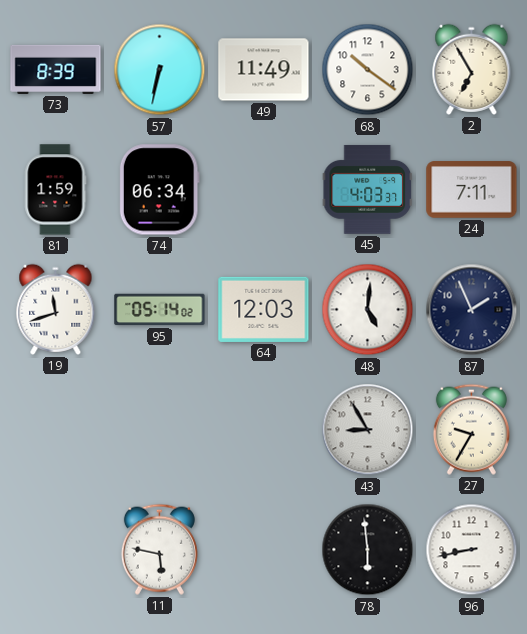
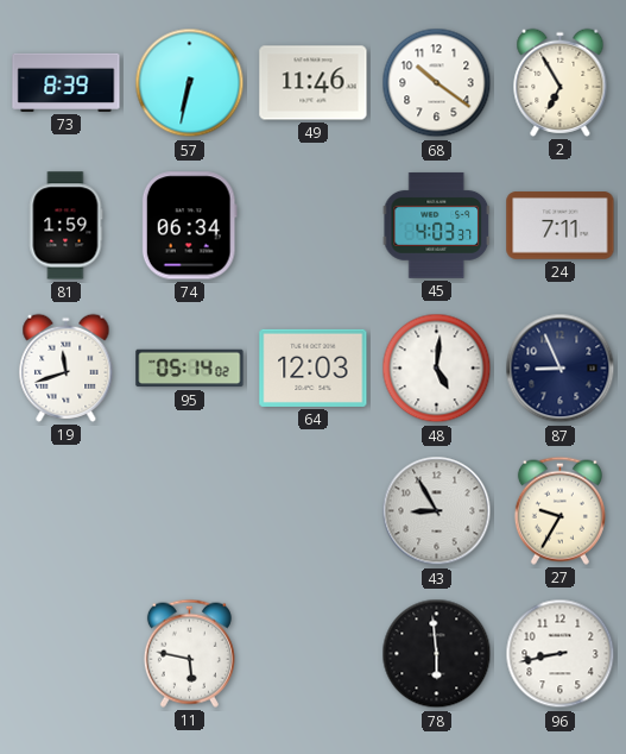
49: 11:49 -> 11:46
87: 1:56 -> 8:56
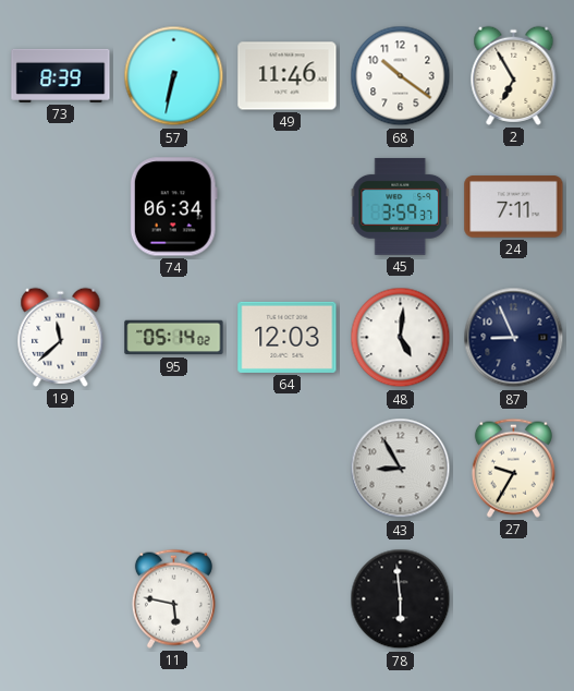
81: 1:59 -> none
45: 4:03 -> 3:59
19: 11:42 -> 11:38
96: 8:43 -> none
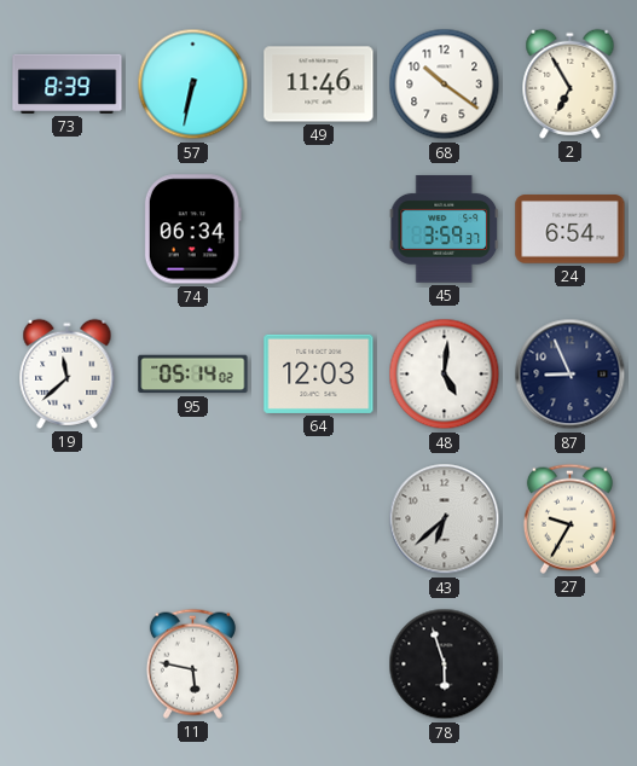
24: 7:11 -> 6:54
43: 8:55 -> 6:38
78: 5:59 -> 5:57
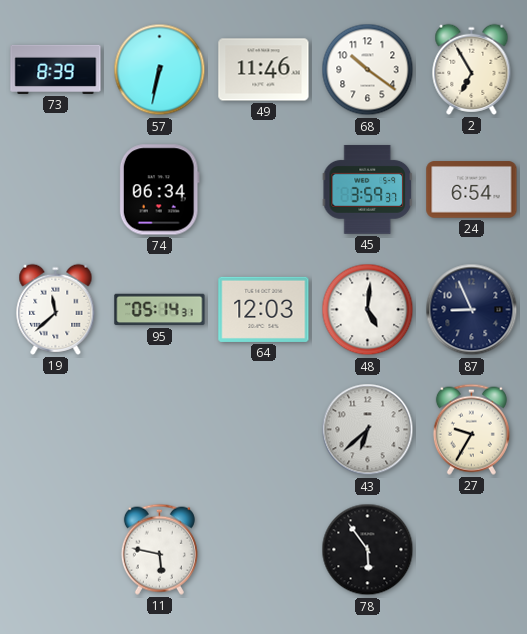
95: 05:14:02 -> 05:14:31
78: 5:57 -> 5:54
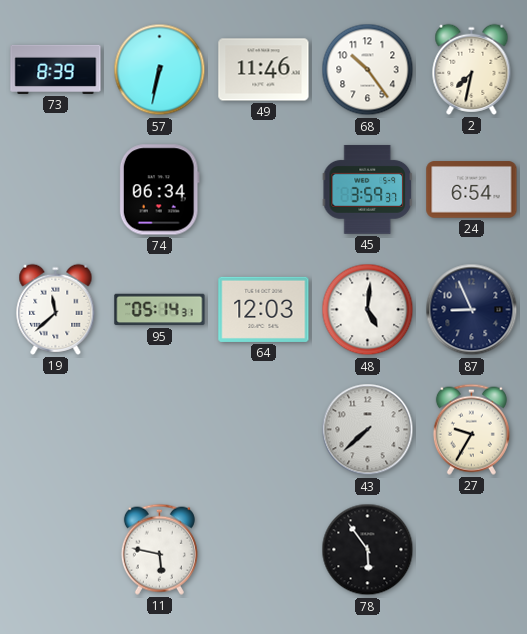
68: 10:21 -> 10:24
2: 6:55 -> 7:32
43: 6:38 -> 7:38
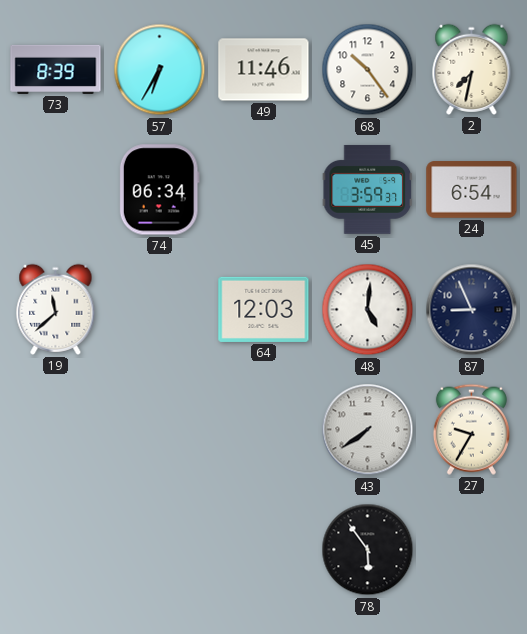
57: 6:32 -> 6:35
95: 05:14 -> none
43: 7:38 -> 7:39
11: 5:47 -> none
